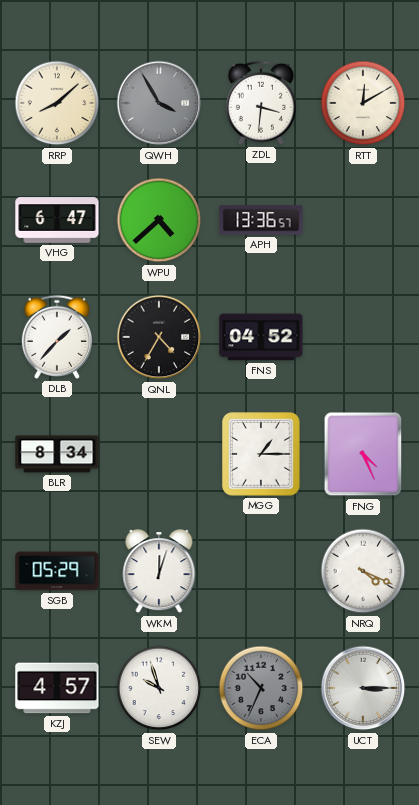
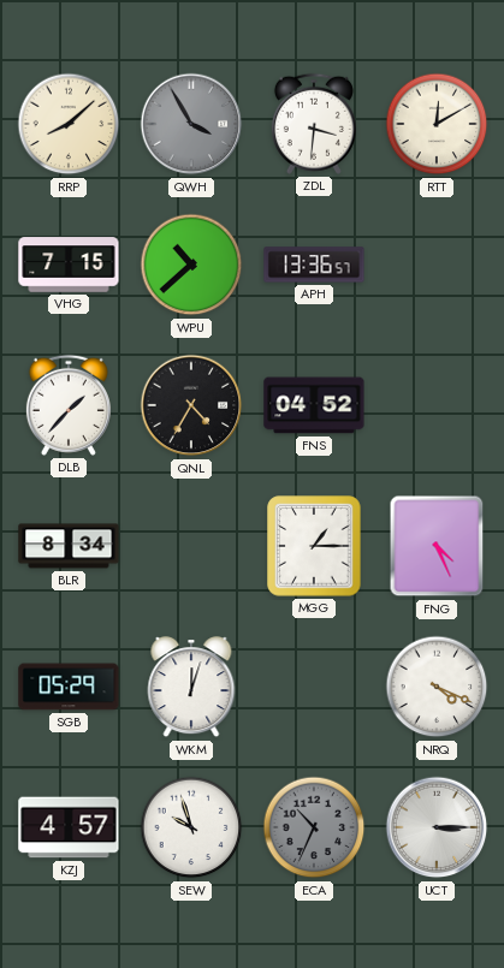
VHG: 6:47 -> 7:15
WPU: 4:38 -> 10:38
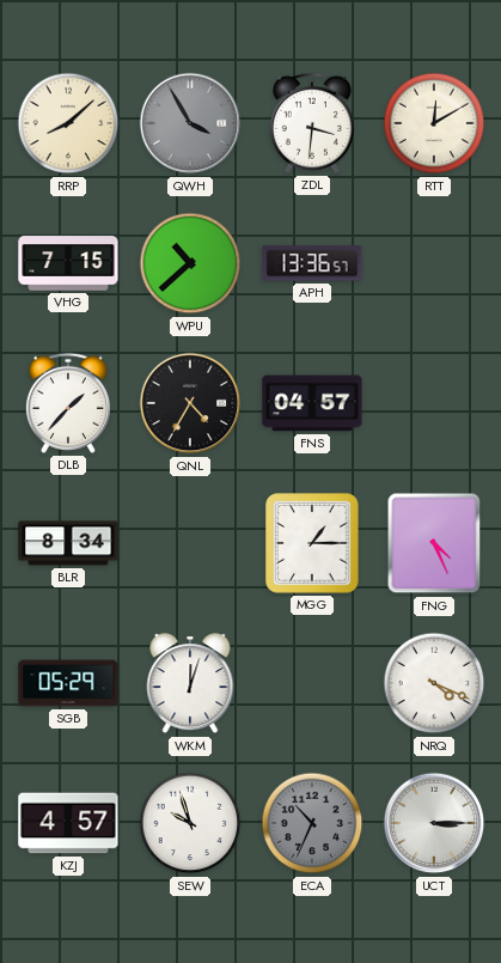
FNS: 04:52 -> 04:57
